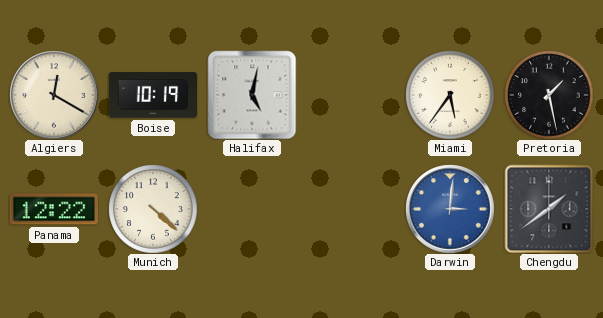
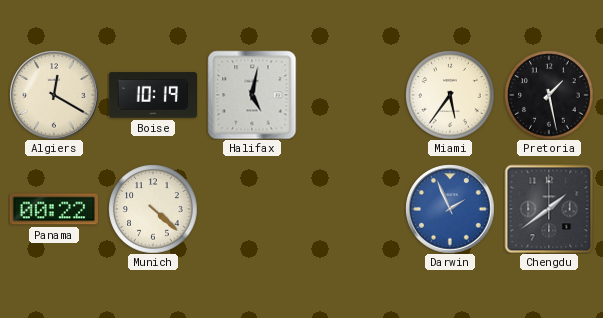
Panama: 12:22 -> 00:22
Darwin: 3:01 -> 1:56
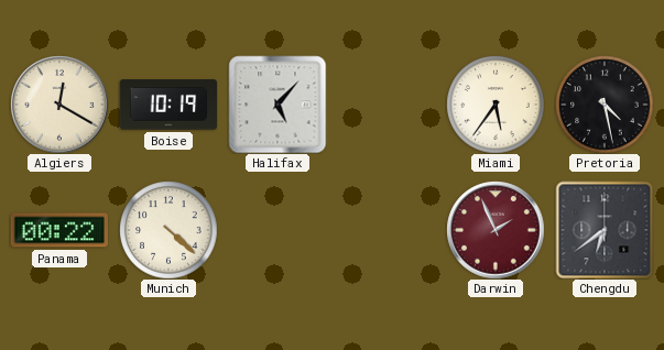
Halifax: 5:02 -> 5:07
Pretoria: 1:28 -> 4:28
Darwin dial: blue -> burgundy
Chengdu: 1:39 -> 6:39
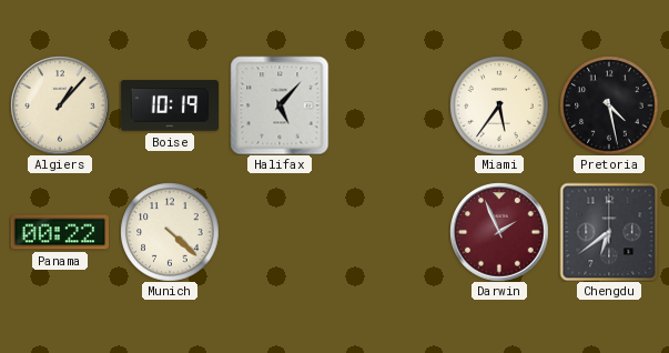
Algiers: 12:20 -> 1:07
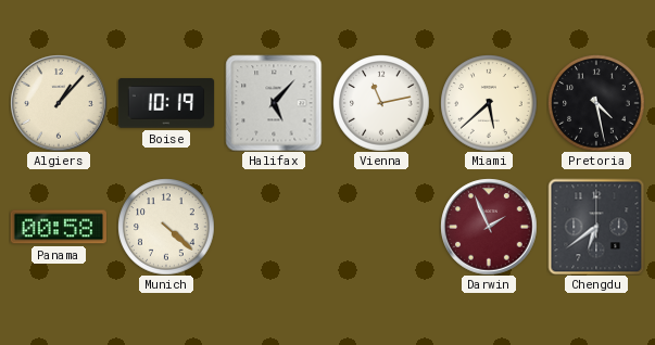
Vienna: none -> 11:13
Miami: 5:36 -> 5:38
Panama: 00:22 -> 00:58
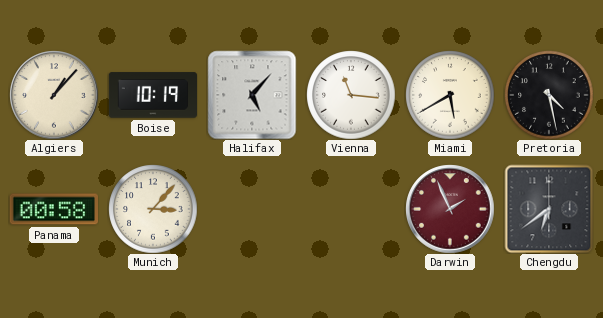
Vienna: 11:13 -> 11:16
Miami: 5:38 -> 5:40
Munich: 4:22 -> 3:07
